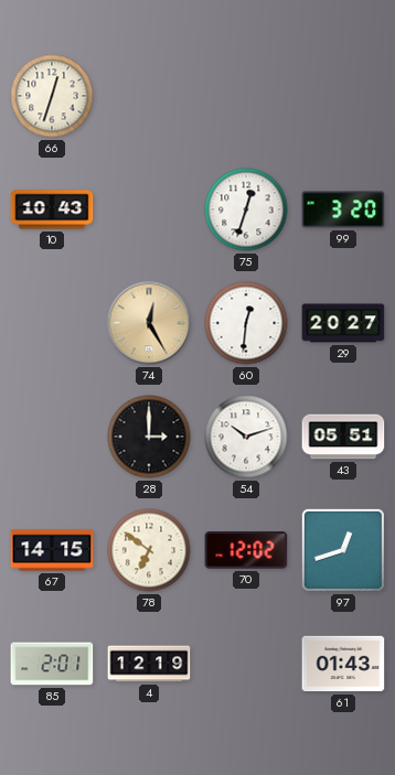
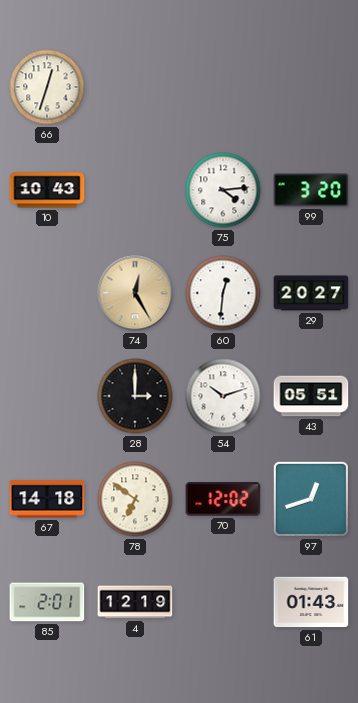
75: 12:33 -> 4:14
67: 14:15 -> 14:18
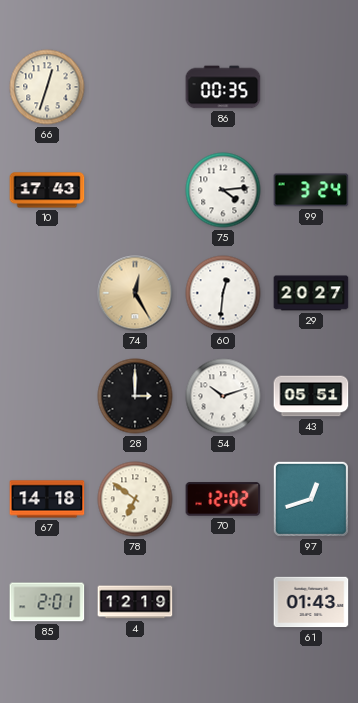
86: none -> 00:35
10: 10:43 -> 17:43
99: 3:20 -> 3:24
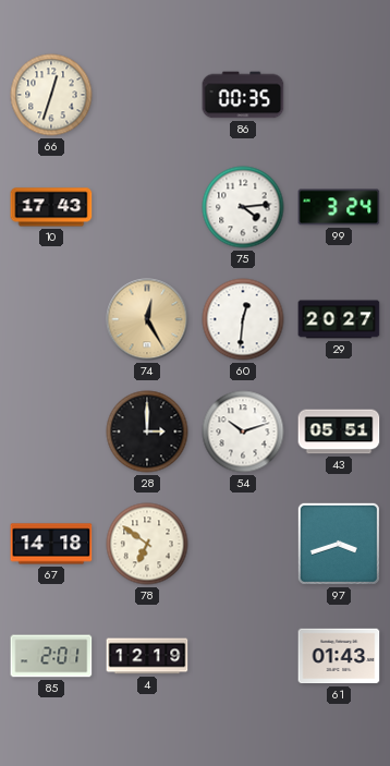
70: 12:02 -> none
97: 12:42 -> 3:42
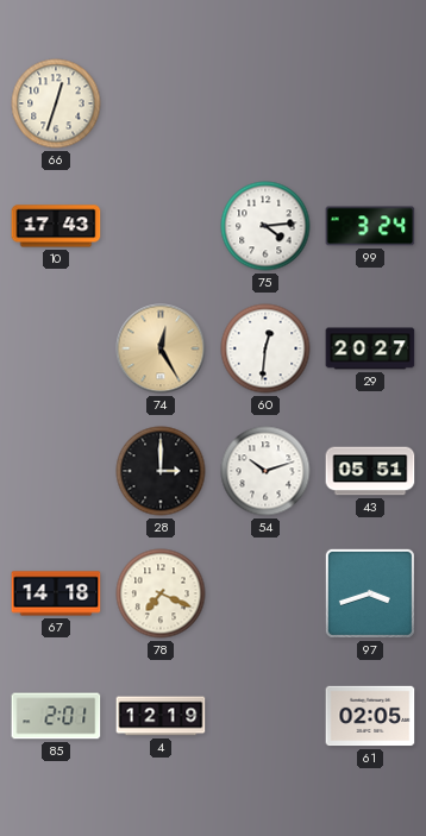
86: 00:35 -> none
78: 6:51 -> 7:19
61: 01:43 -> 02:05
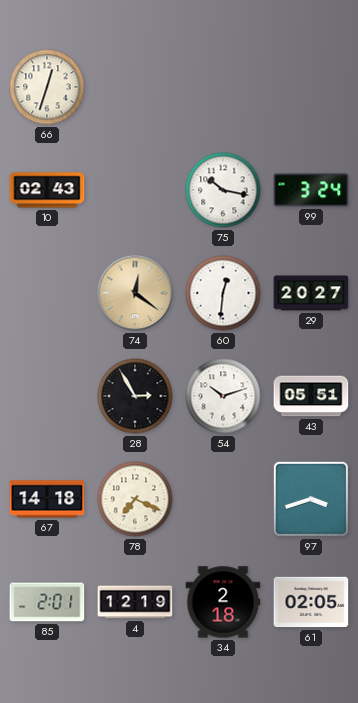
10: 17:43 -> 02:43
75: 4:14 -> 10:17
74: 12:25 -> 12:21
28: 3:00 -> 2:55
34: none -> 2:18
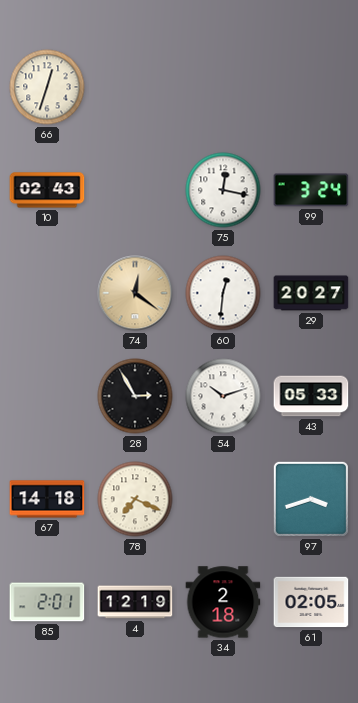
75: 10:17 -> 12:17
43: 05:51 -> 05:33
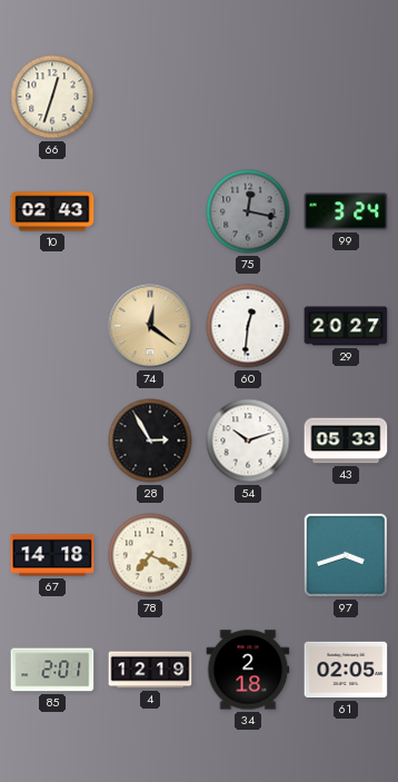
75 dial: white -> grey
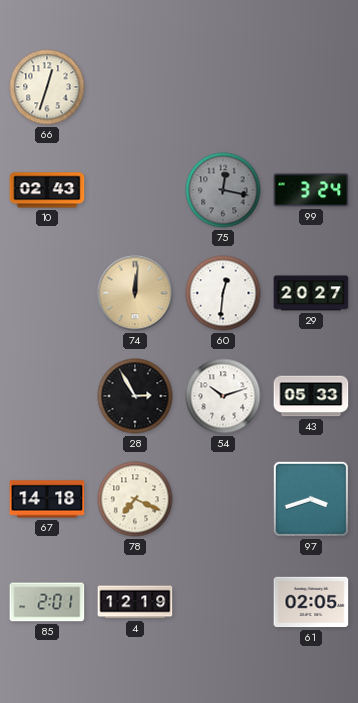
74: 12:21 -> 12:01
34: 2:18 -> none
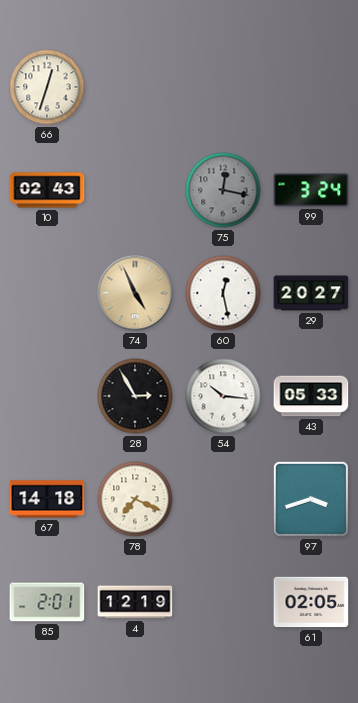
74: 12:01 -> 4:56
60: 12:31 -> 12:28
54: 10:12 -> 10:16
